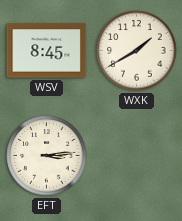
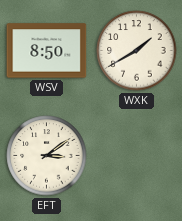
WSV: 8:45 -> 8:50
EFT: 3:14 -> 3:09
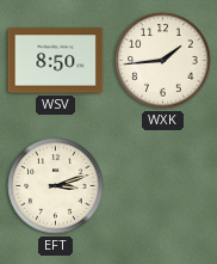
WXK: 1:40 -> 1:44
EFT: 3:09 -> 3:12
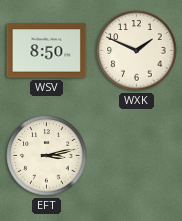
WXK: 1:44 -> 1:49
EFT: 3:12 -> 3:13
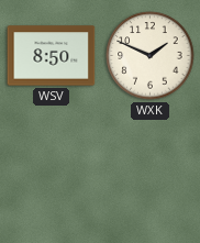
EFT: 3:13 -> none
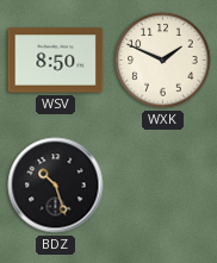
BDZ: none -> 10:27
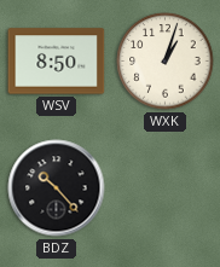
WXK: 1:49 -> 1:03
BDZ: 10:27 -> 10:23
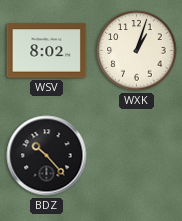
WSV: 8:50 -> 8:02
